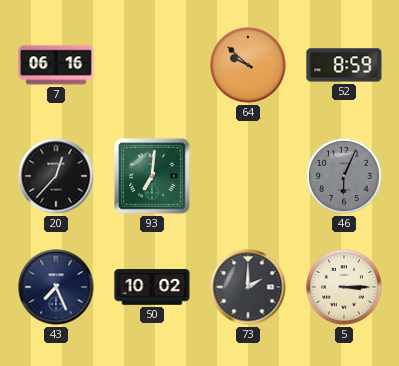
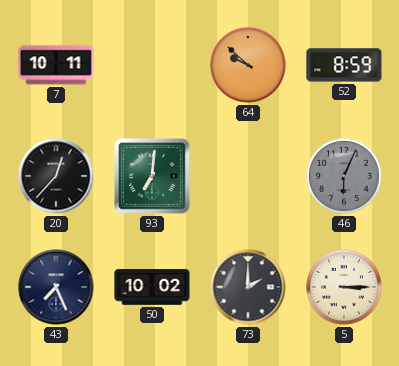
7: 06:16 -> 10:11
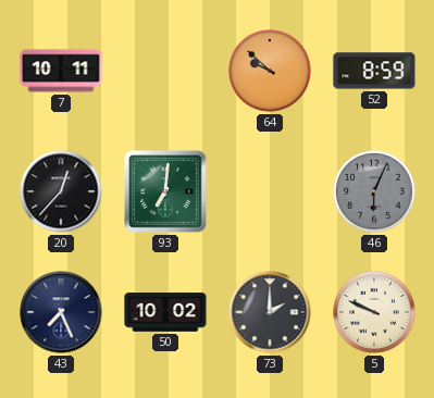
5: 3:15 -> 9:49
